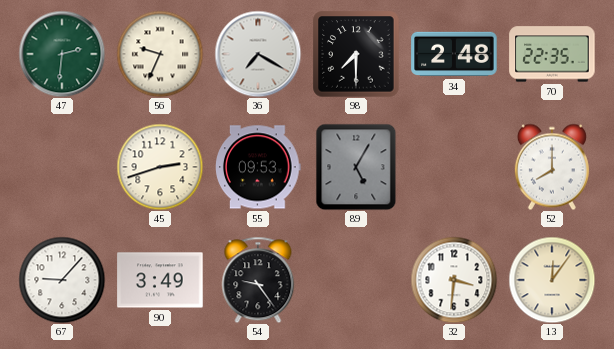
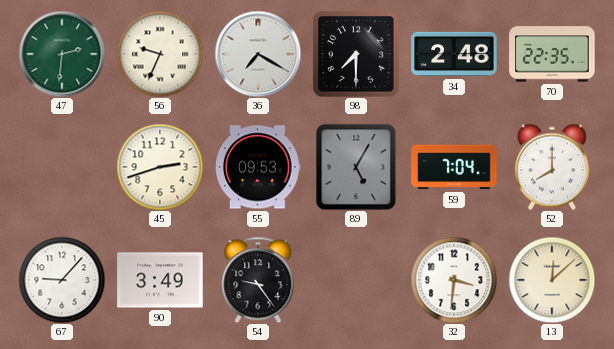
59: none -> 7:04
13: 12:06 -> 12:08
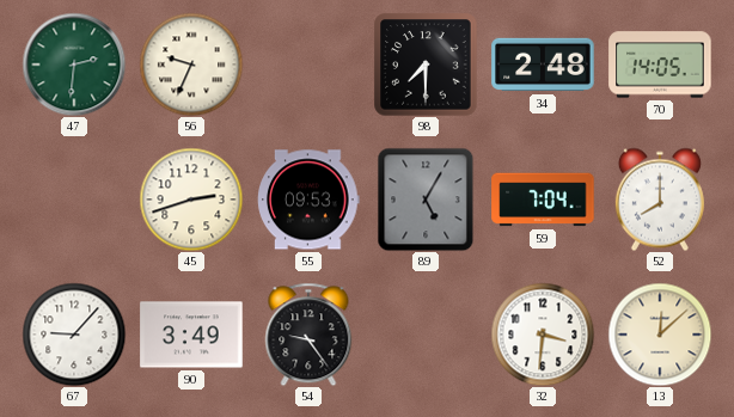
36: 7:20 -> none
70: 22:35 -> 14:05
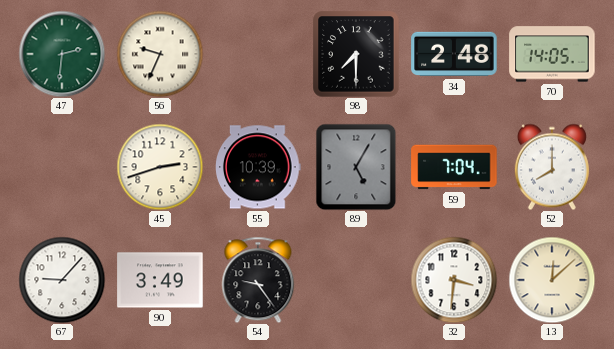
55: 09:53 -> 10:39
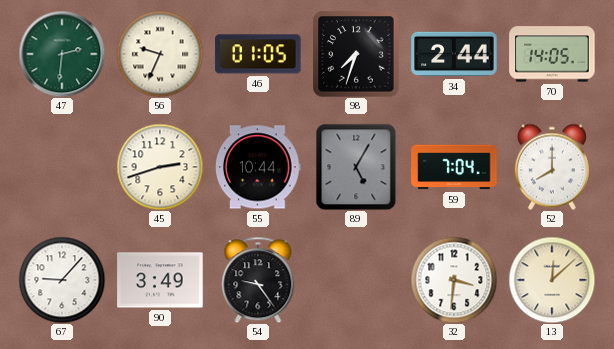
46: none -> 01:05
98: 7:30 -> 7:33
34: 2:48 -> 2:44
55: 10:39 -> 10:44
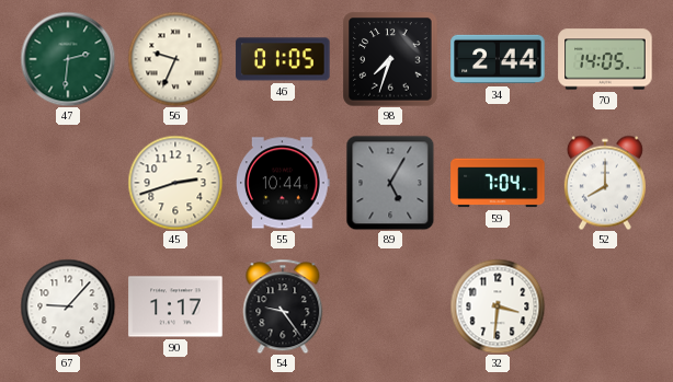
90: 3:49 -> 1:17
13: 12:08 -> none
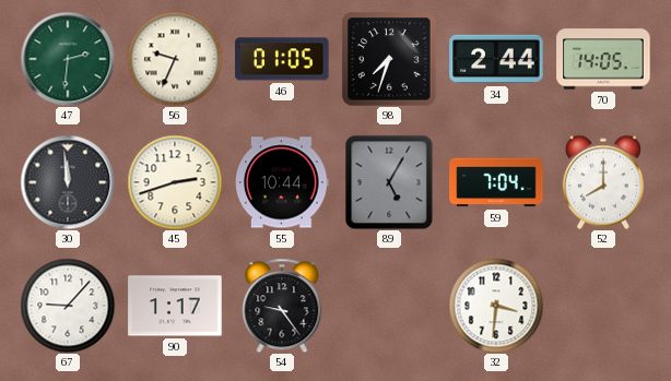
30: none -> 11:59
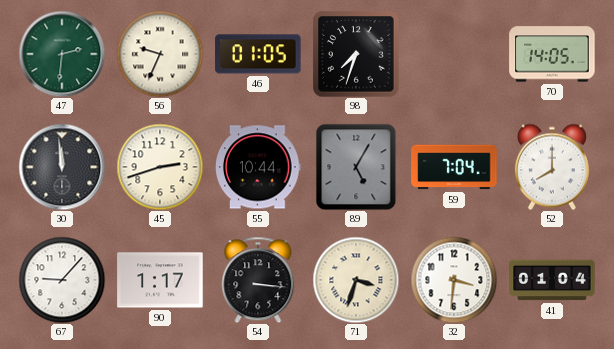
34: 2:44 -> none
54: 9:24 -> 3:16
71: none -> 3:33
41: none -> 01:04
